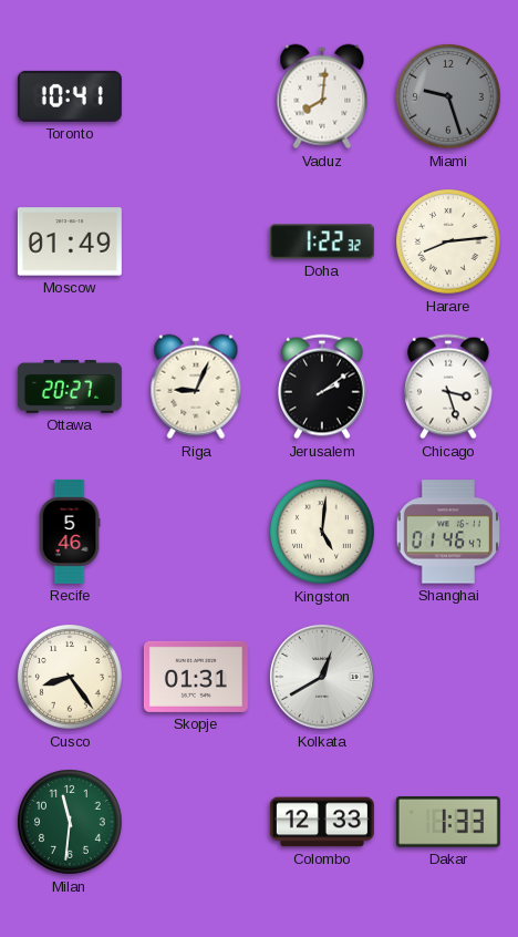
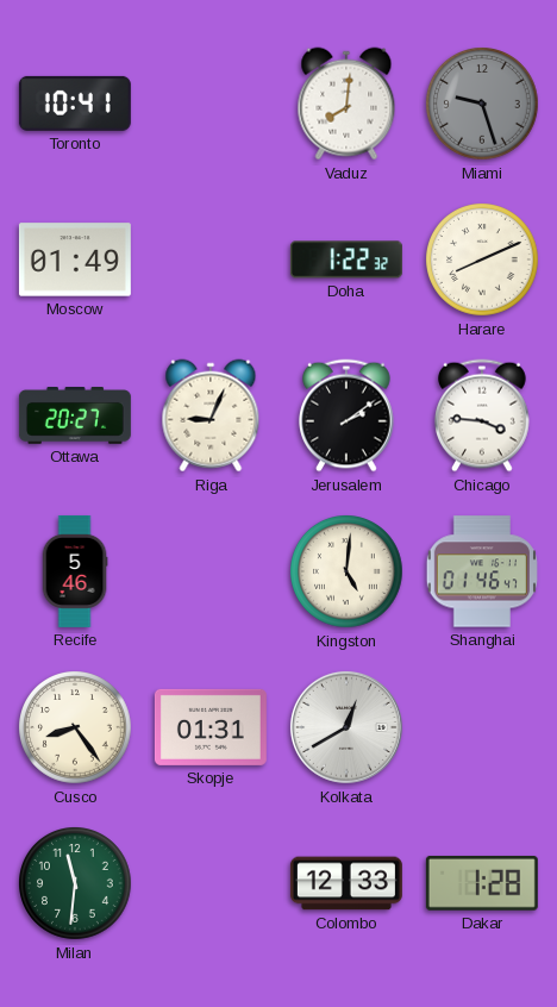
Harare: 8:14 -> 8:11
Chicago: 3:27 -> 3:46
Dakar: 1:33 -> 1:28
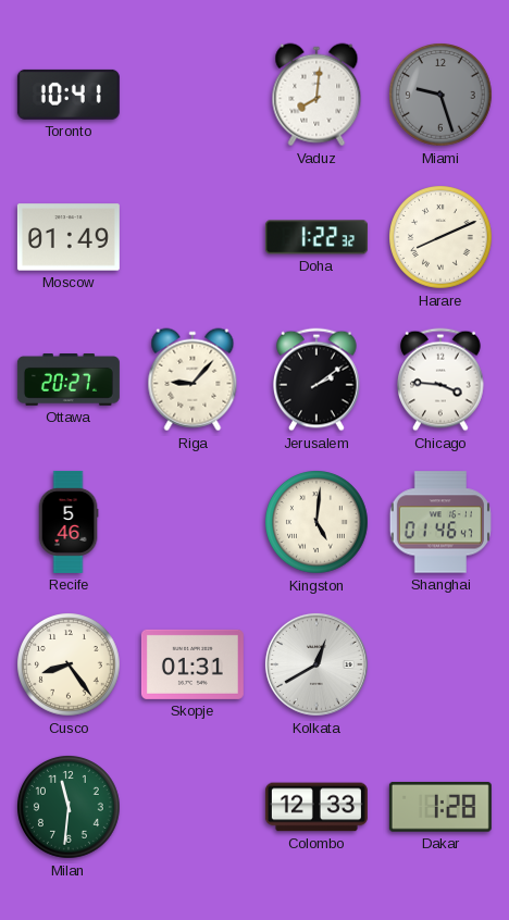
Riga: 9:04 -> 9:07
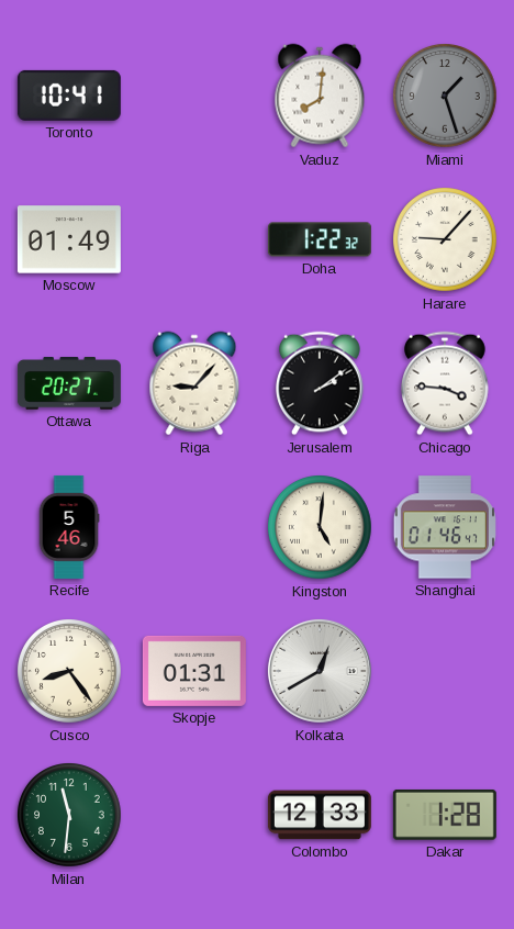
Miami: 9:27 -> 1:27
Harare: 8:11 -> 9:07
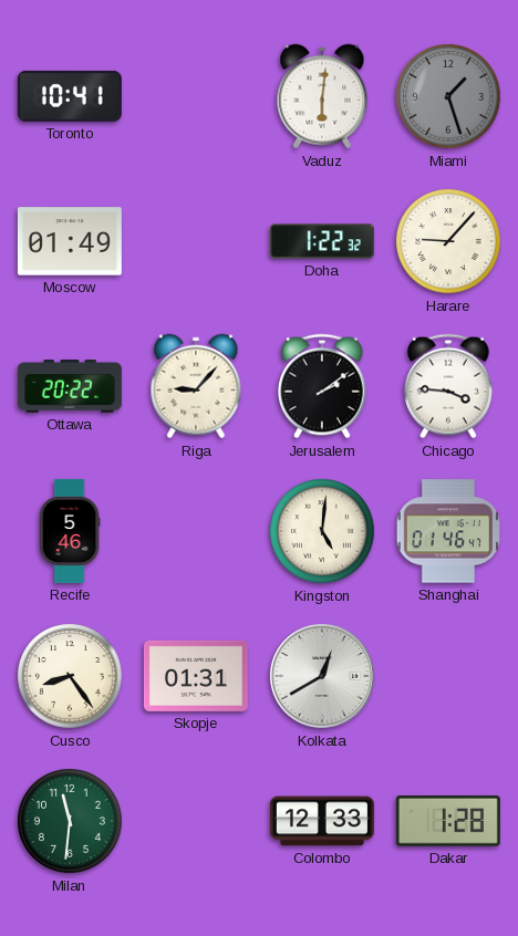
Vaduz: 8:01 -> 6:01
Ottawa: 20:27 -> 20:22
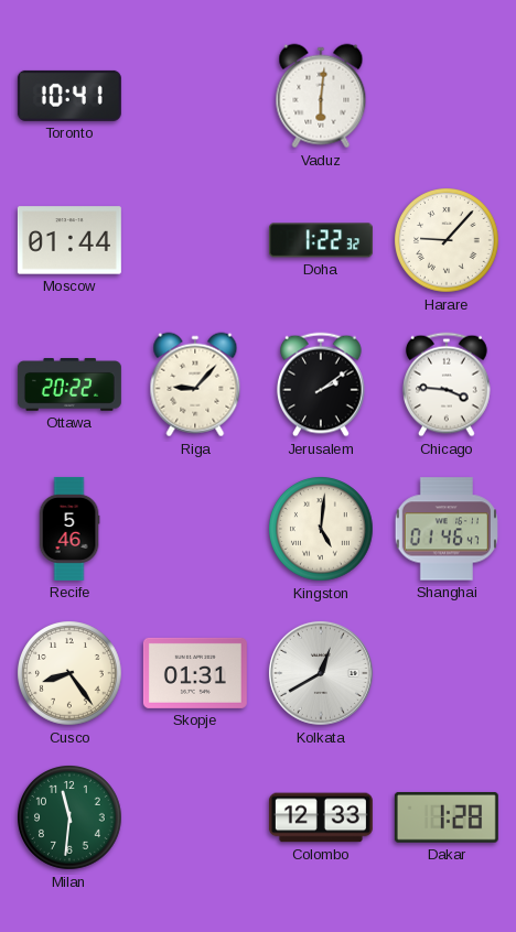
Miami: 1:27 -> none
Moscow: 01:49 -> 01:44
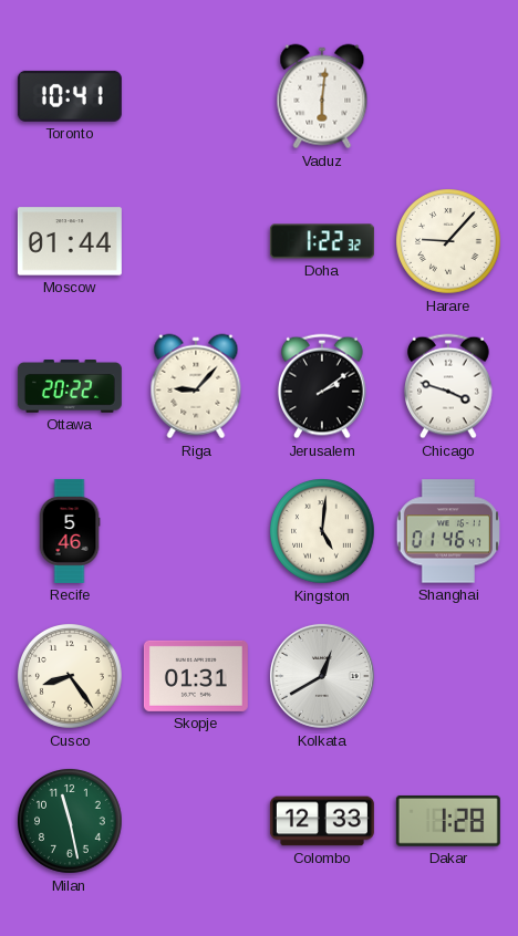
Chicago: 3:46 -> 3:48
Milan: 11:31 -> 11:28
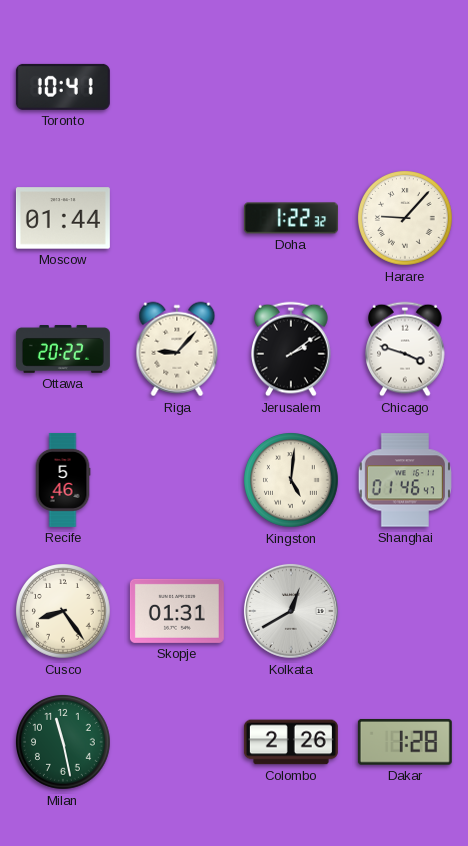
Vaduz: 6:01 -> none
Colombo: 12:33 -> 2:26
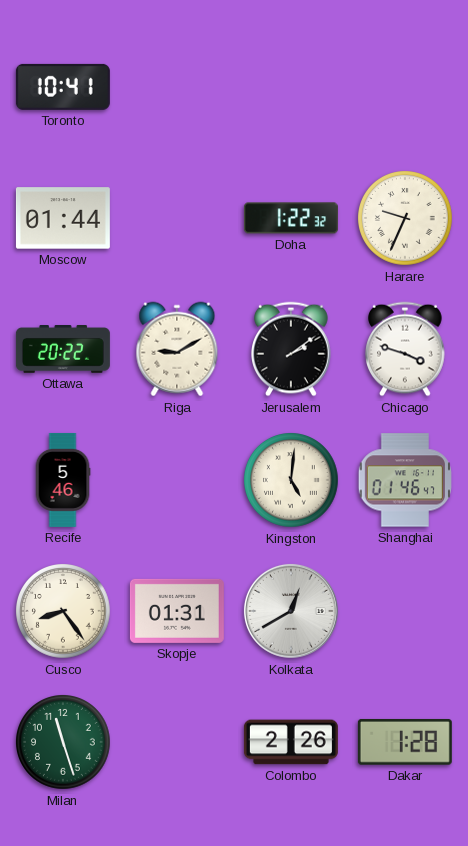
Harare: 9:07 -> 9:34
Riga: 9:07 -> 9:10
Milan: 11:28 -> 11:27
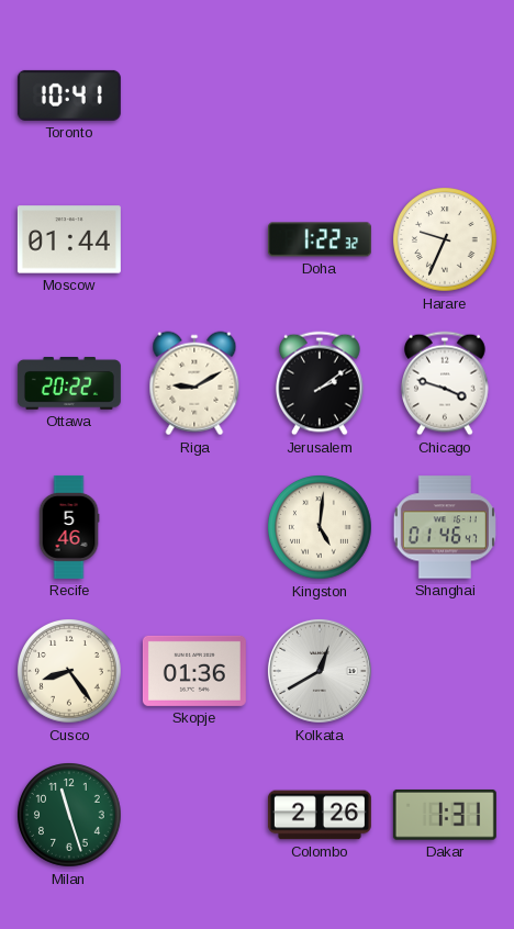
Skopje: 01:31 -> 01:36
Dakar: 1:28 -> 1:31
